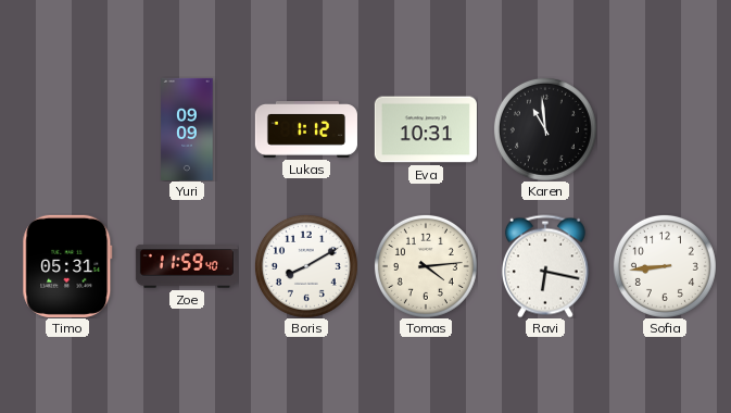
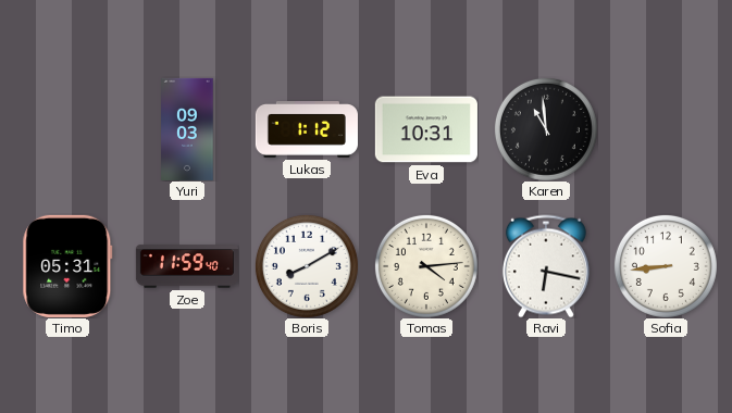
Yuri: 09:09 -> 09:03
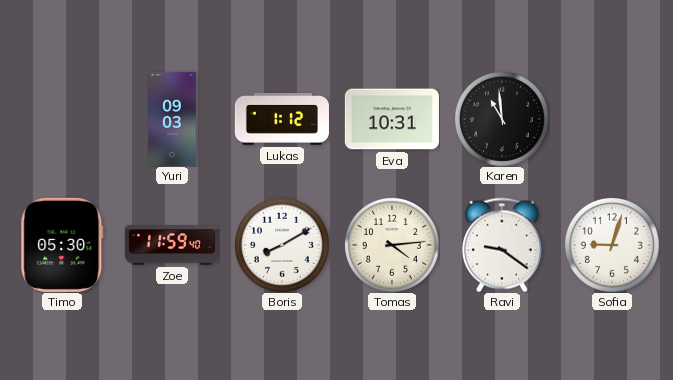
Timo: 05:31 -> 05:30
Ravi: 6:17 -> 9:21
Sofia: 8:44 -> 9:03
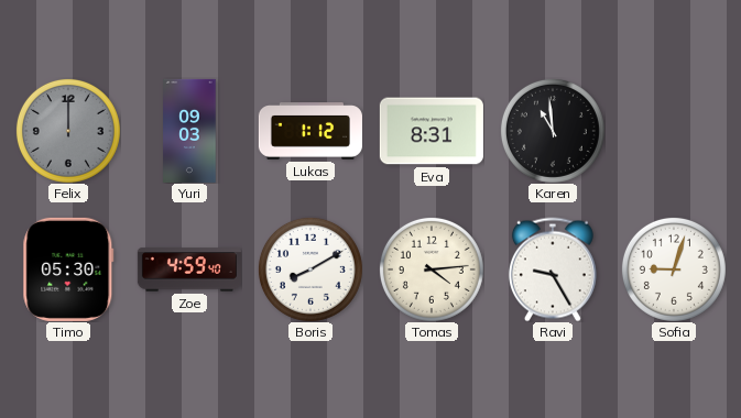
Felix: none -> 12:00
Eva: 10:31 -> 8:31
Zoe: 11:59 -> 4:59
Ravi: 9:21 -> 9:25
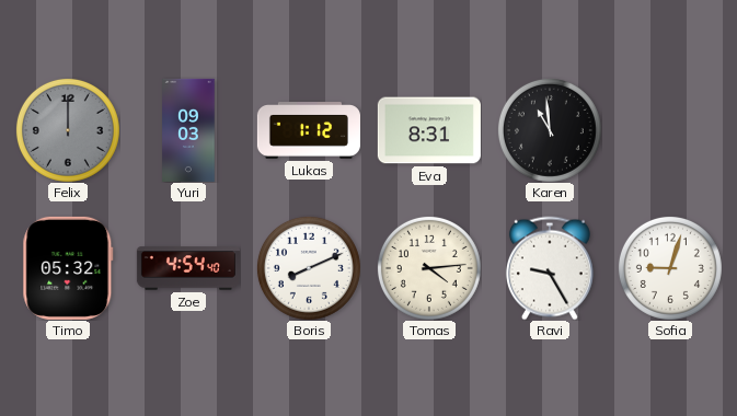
Timo: 05:30 -> 05:32
Zoe: 4:59 -> 4:54
Boris: 8:10 -> 8:11
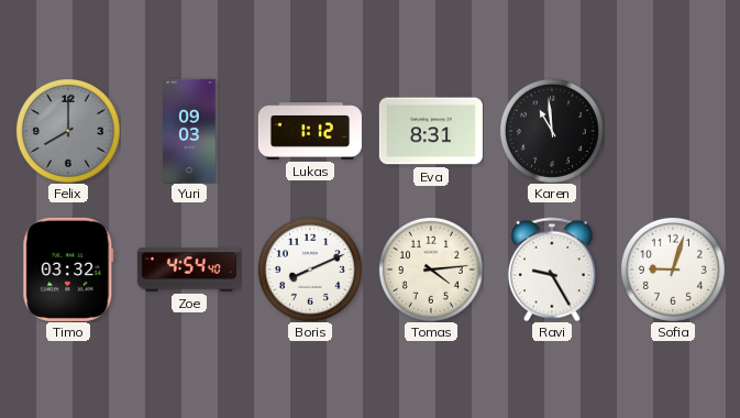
Felix: 12:00 -> 8:00
Timo: 05:32 -> 03:32
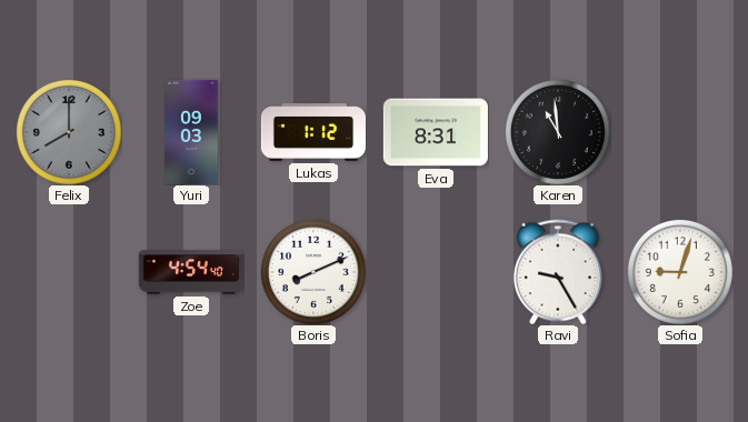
Timo: 03:32 -> none
Tomas: 4:14 -> none
